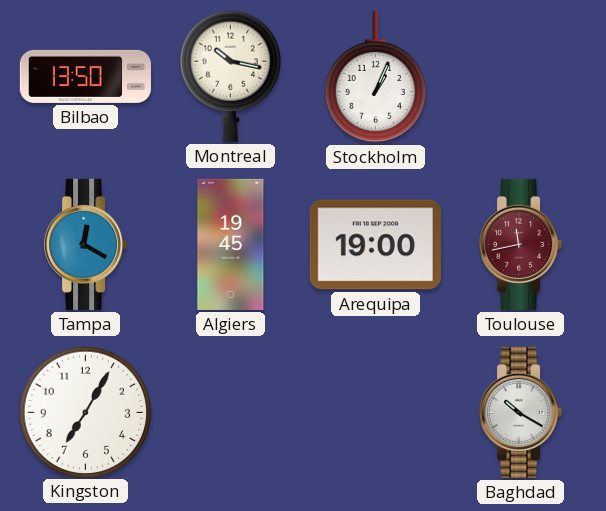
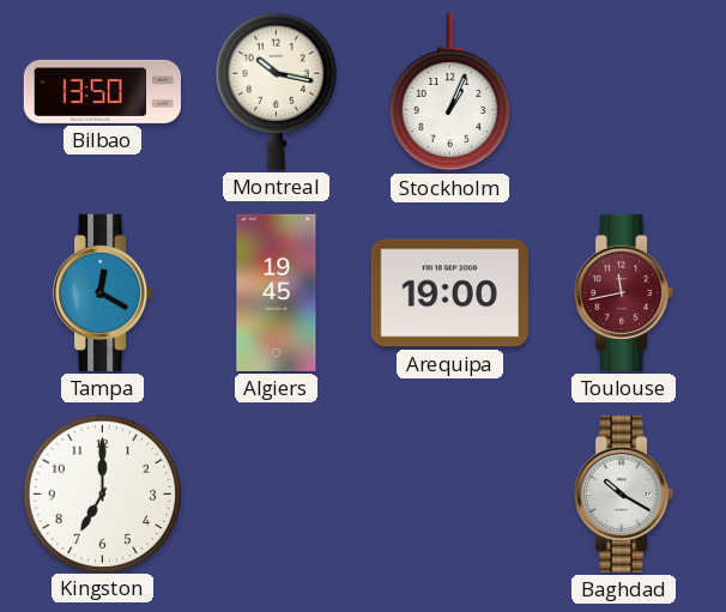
Kingston: 7:05 -> 7:00
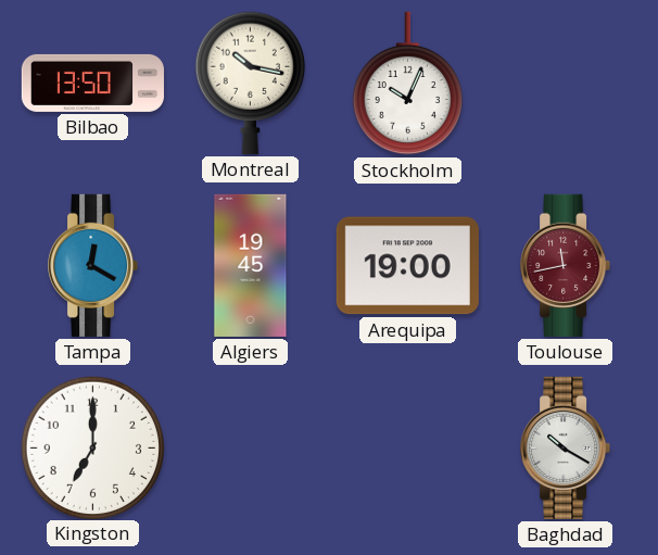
Stockholm: 1:04 -> 10:04
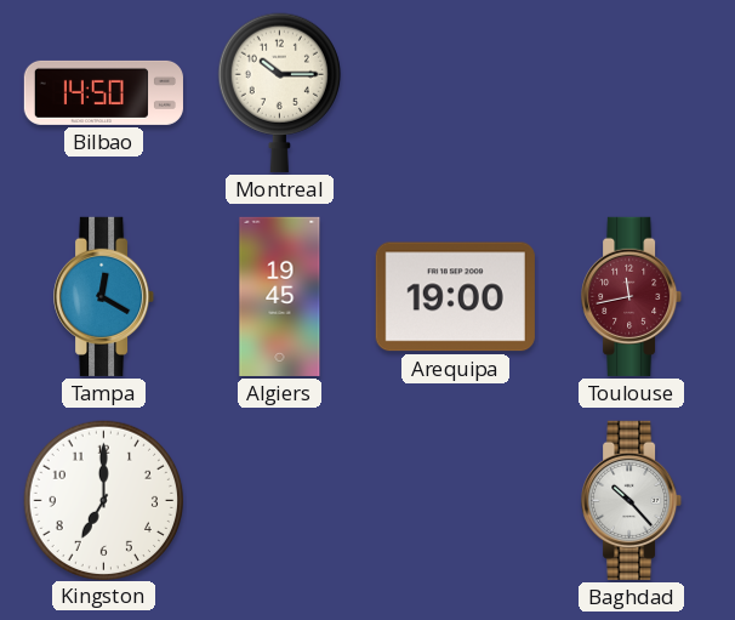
Bilbao: 13:50 -> 14:50
Montreal: 10:17 -> 10:15
Stockholm: 10:04 -> none
Baghdad: 10:20 -> 10:23
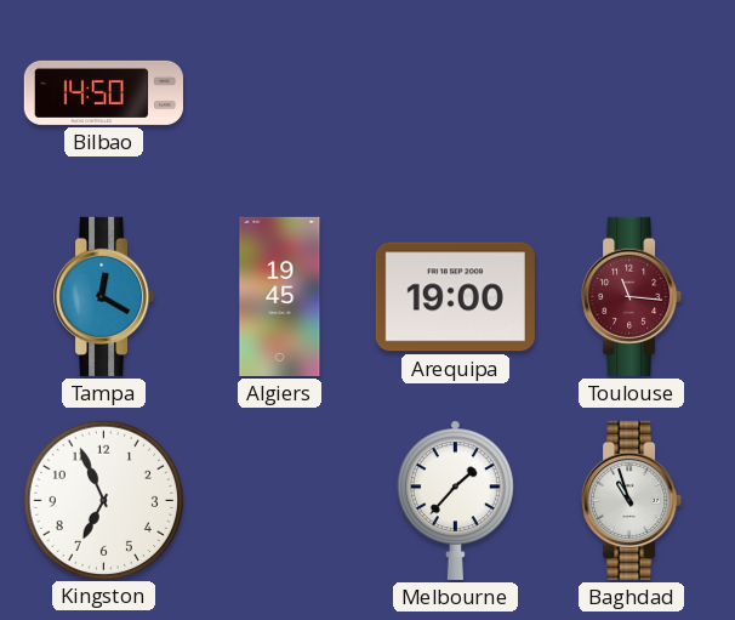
Montreal: 10:15 -> none
Toulouse: 11:43 -> 11:16
Kingston: 7:00 -> 6:56
Melbourne: none -> 1:37
Baghdad: 10:23 -> 10:57
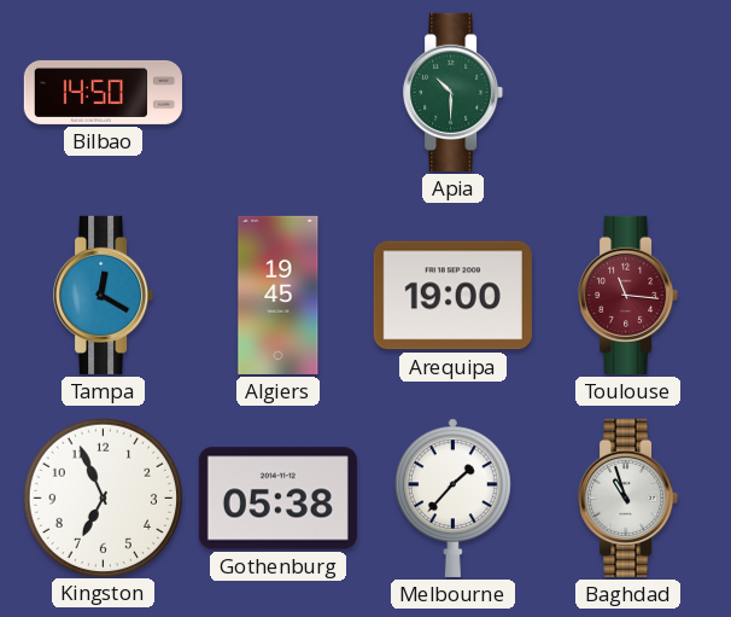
Apia: none -> 10:30
Gothenburg: none -> 05:38
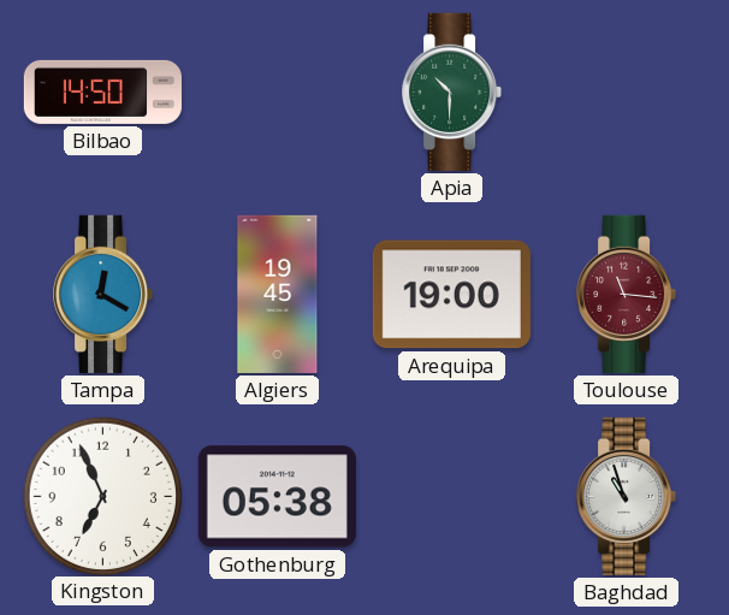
Melbourne: 1:37 -> none
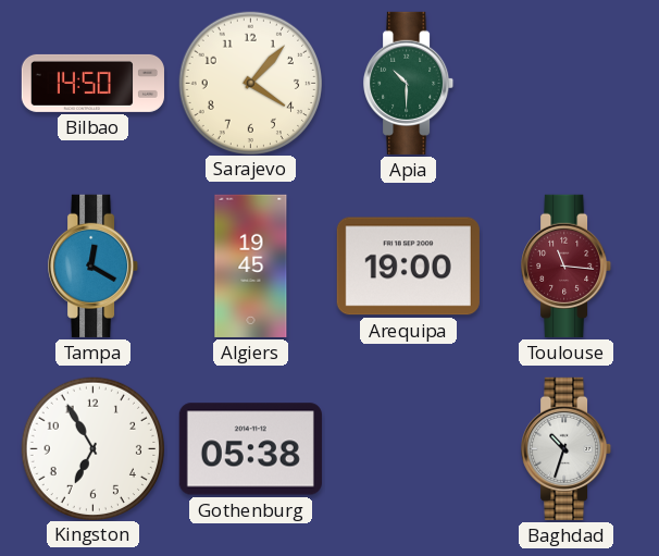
Sarajevo: none -> 4:07
Kingston: 6:56 -> 6:55
Baghdad: 10:57 -> 10:33
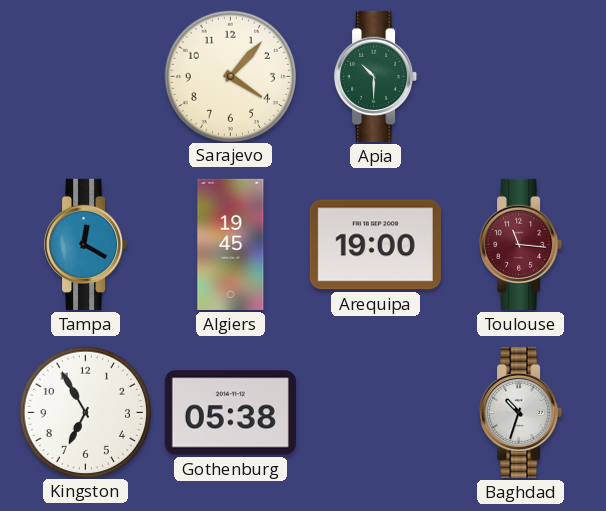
Bilbao: 14:50 -> none
